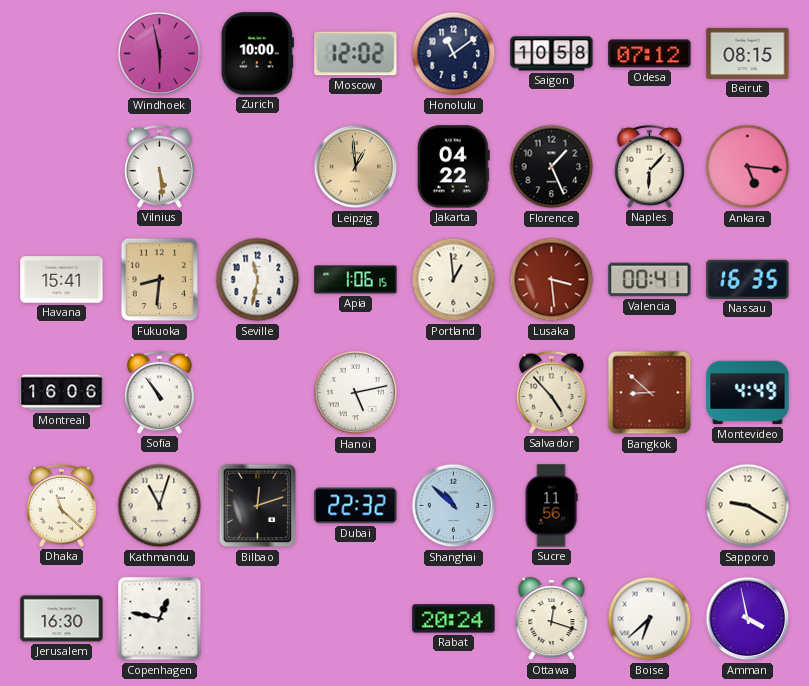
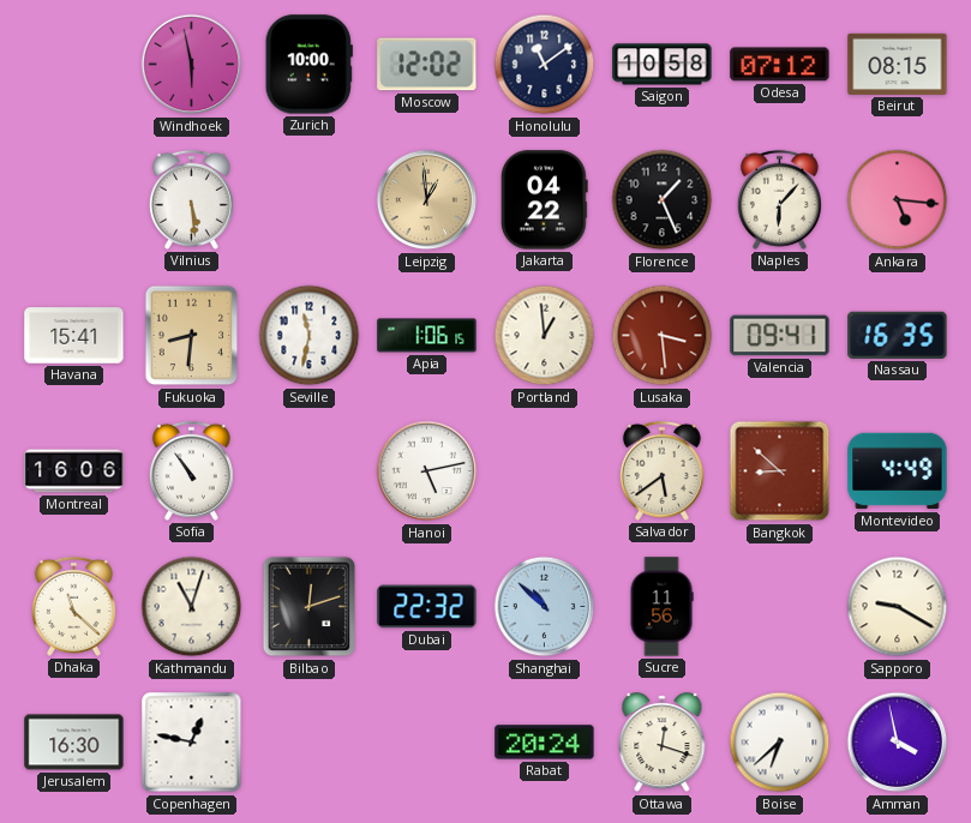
Valencia: 00:41 -> 09:41
Salvador: 4:53 -> 5:39
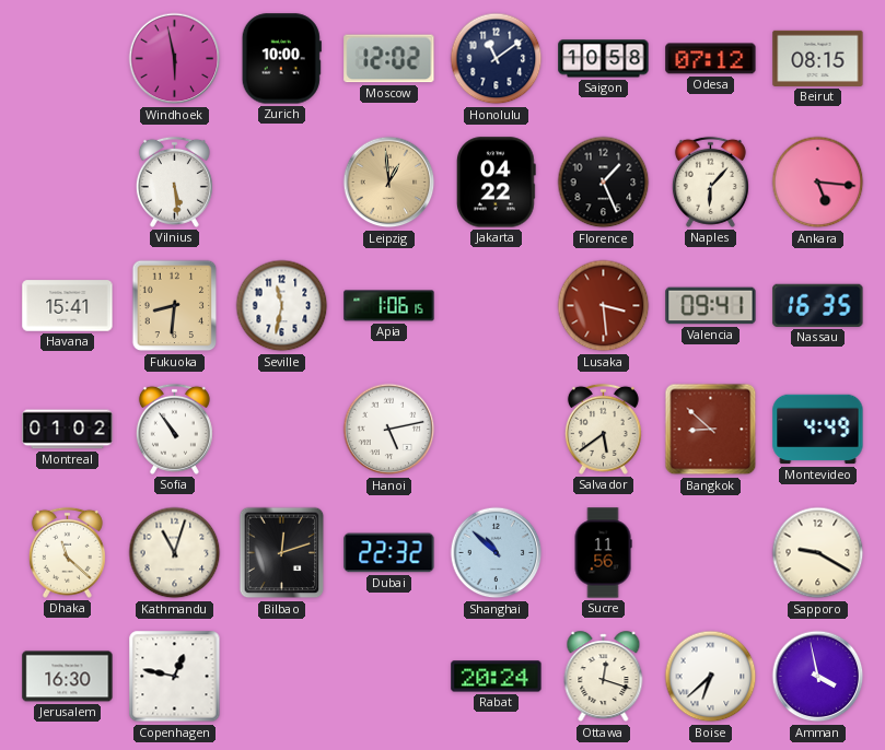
Portland: 12:59 -> none
Montreal: 16:06 -> 01:02
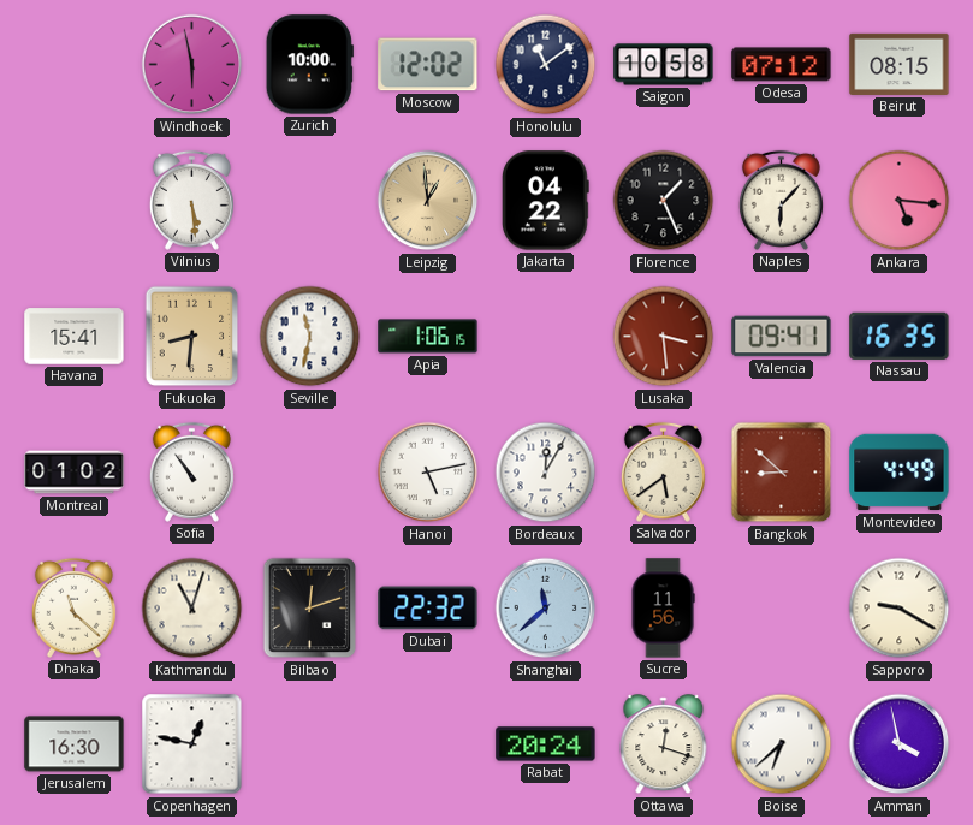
Bordeaux: none -> 12:05
Shanghai: 10:52 -> 11:38
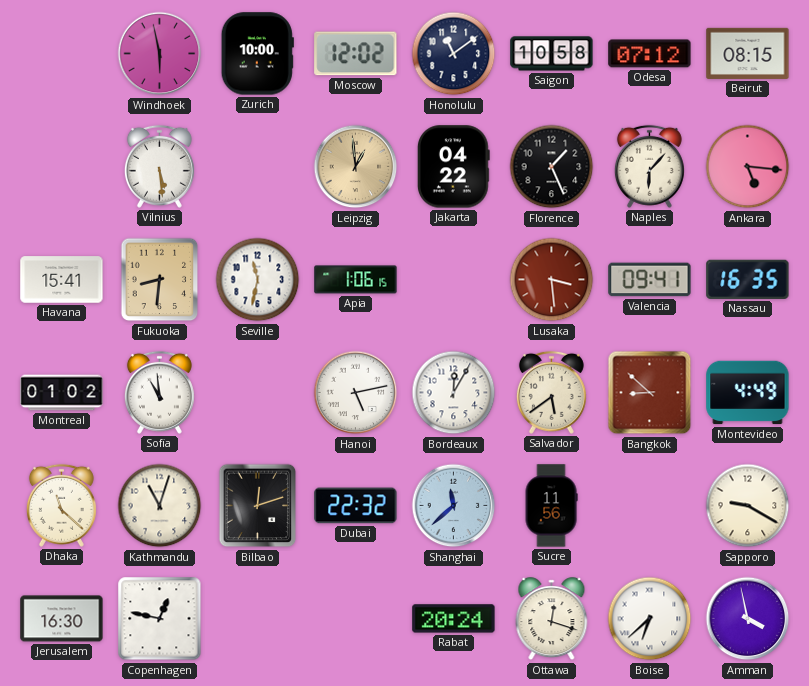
Sofia: 10:54 -> 10:59
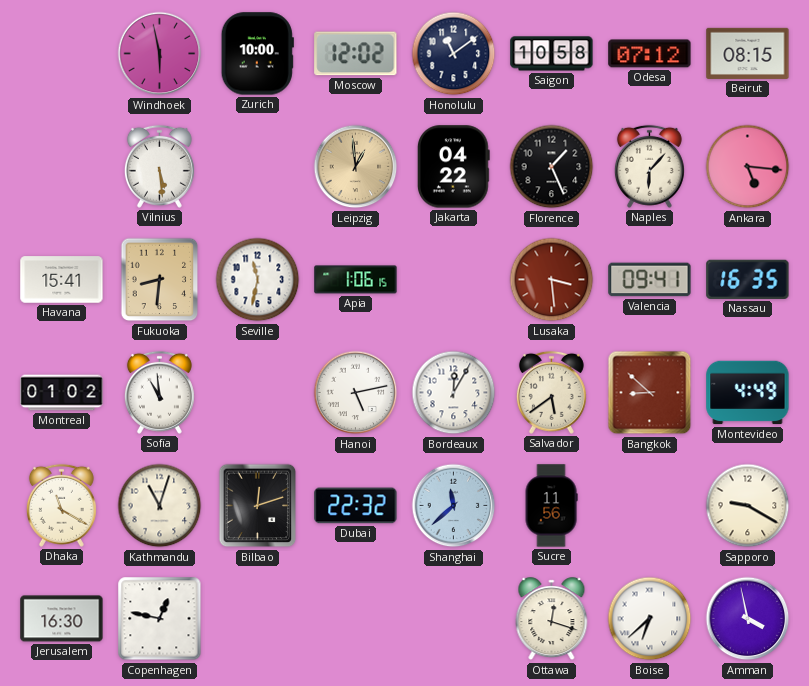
Dhaka: 11:22 -> 11:20
Rabat: 20:24 -> none
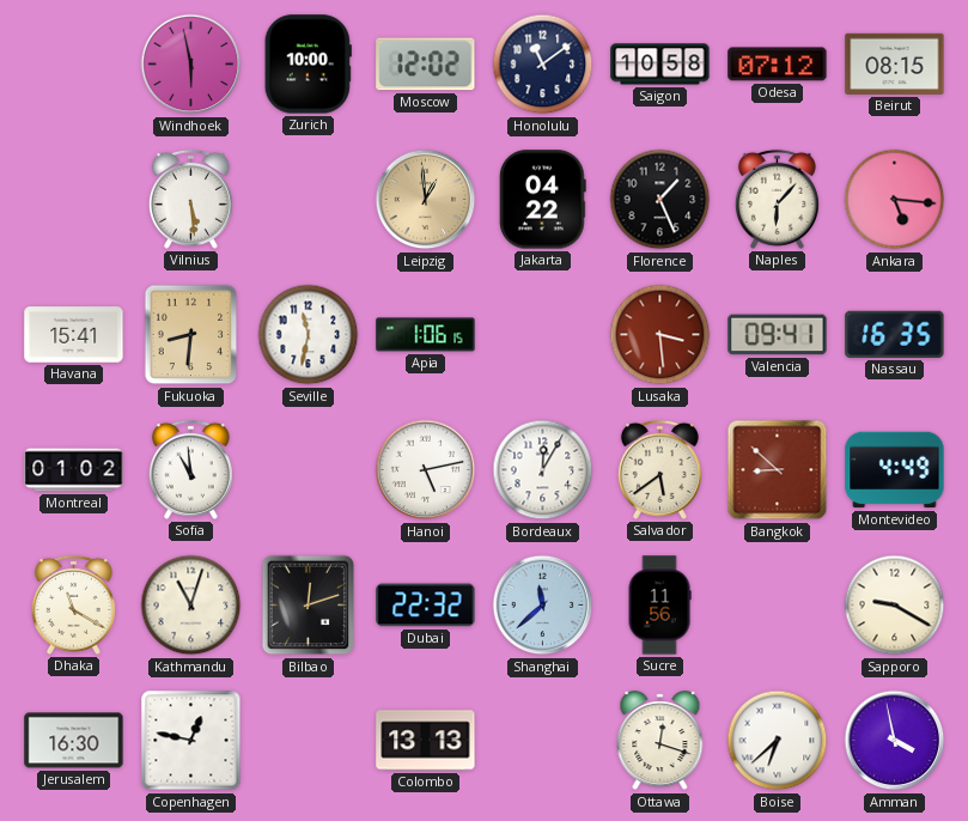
Colombo: none -> 13:13
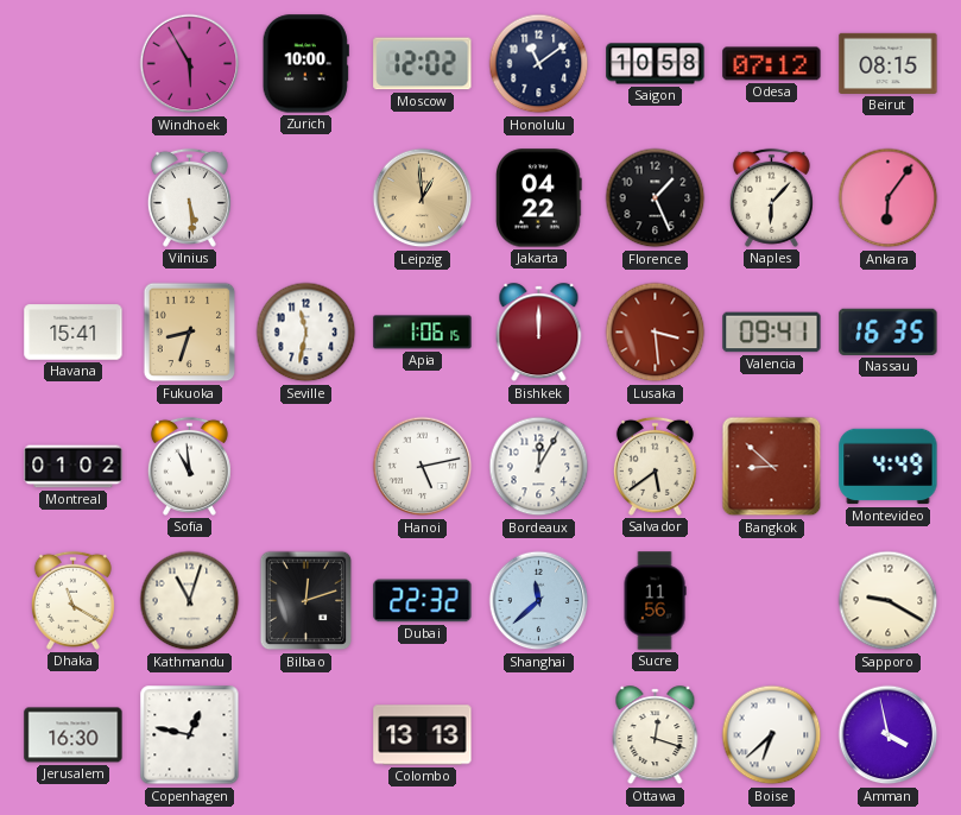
Windhoek: 5:58 -> 5:55
Ankara: 5:16 -> 6:06
Fukuoka: 8:31 -> 8:33
Bishkek: none -> 12:00
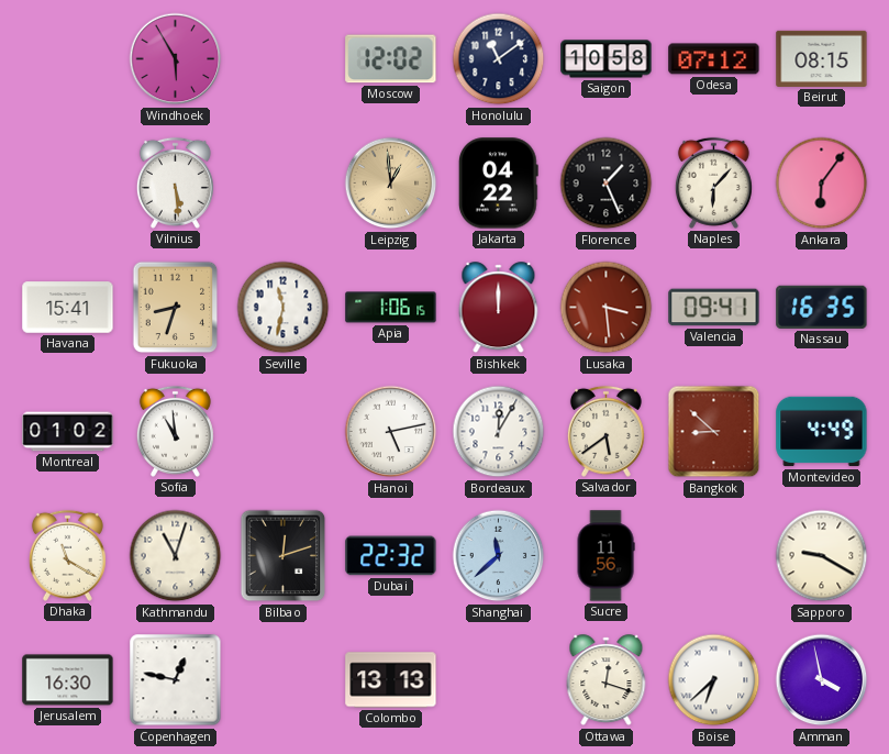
Zurich: 10:00 -> none
